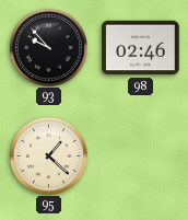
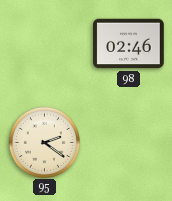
93: 9:53 -> none
95: 1:22 -> 2:21
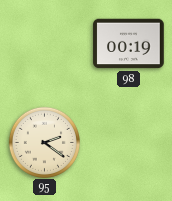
98: 02:46 -> 00:19
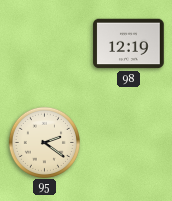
98: 00:19 -> 12:19
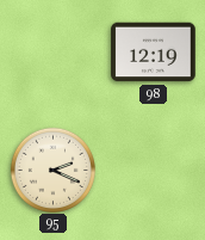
95: 2:21 -> 2:19
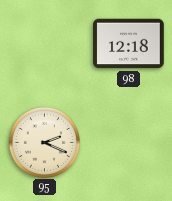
98: 12:19 -> 12:18
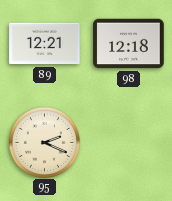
89: none -> 12:21
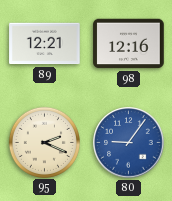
98: 12:18 -> 12:16
80: none -> 9:06
